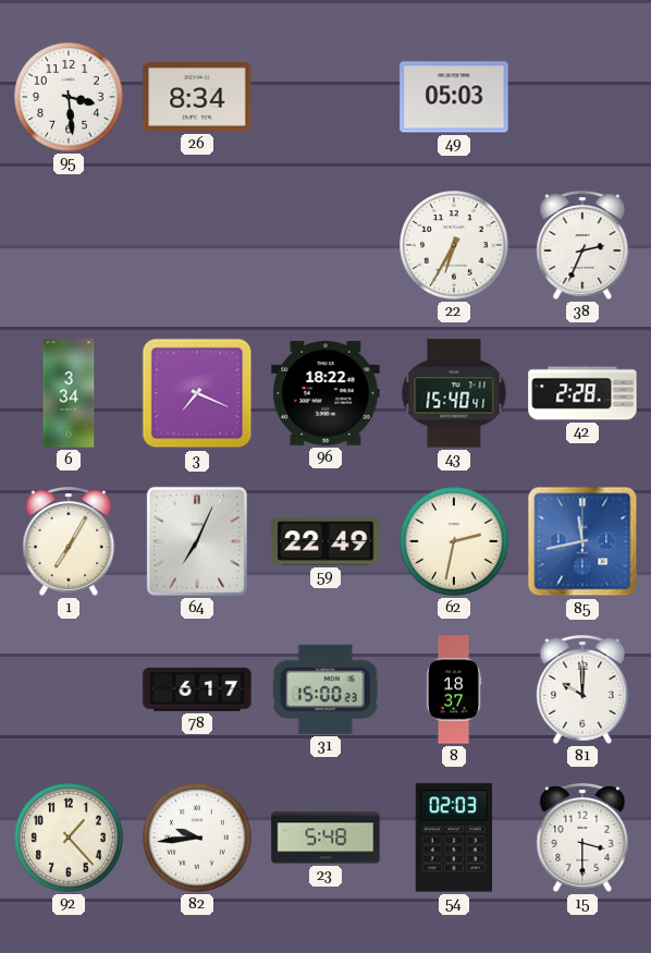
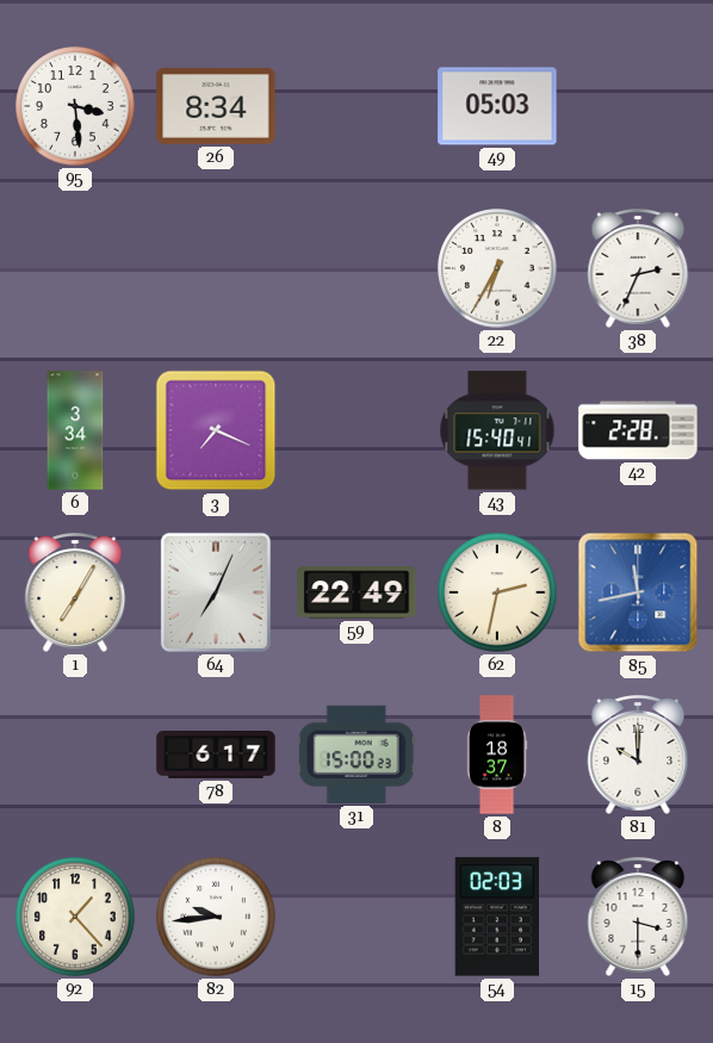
96: 18:22 -> none
23: 5:48 -> none
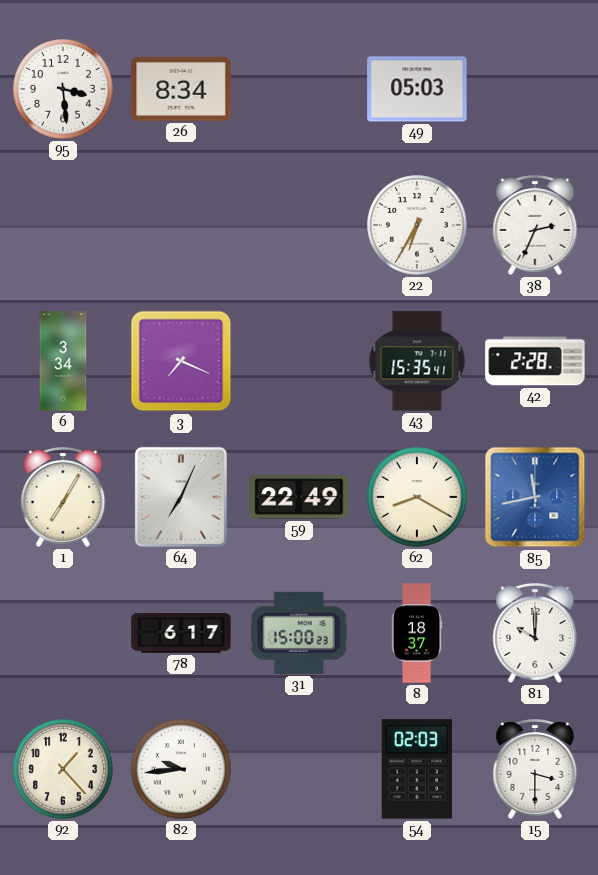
43: 15:40 -> 15:35
62: 2:32 -> 8:20
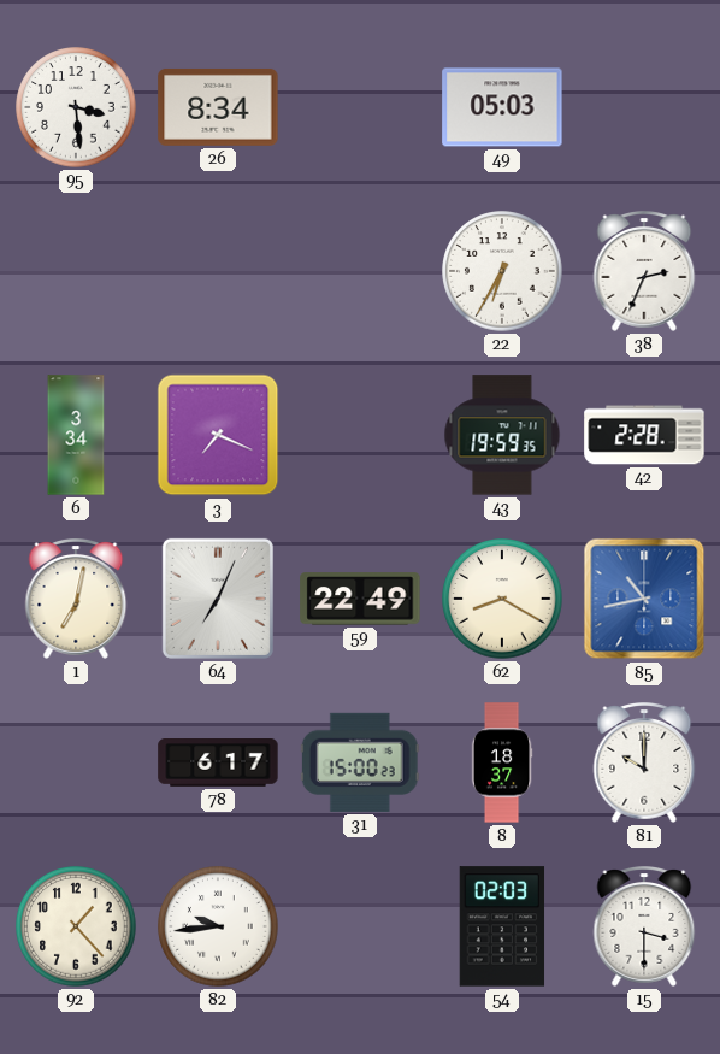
43: 15:35 -> 19:59
1: 7:05 -> 7:02
85: 11:43 -> 10:43
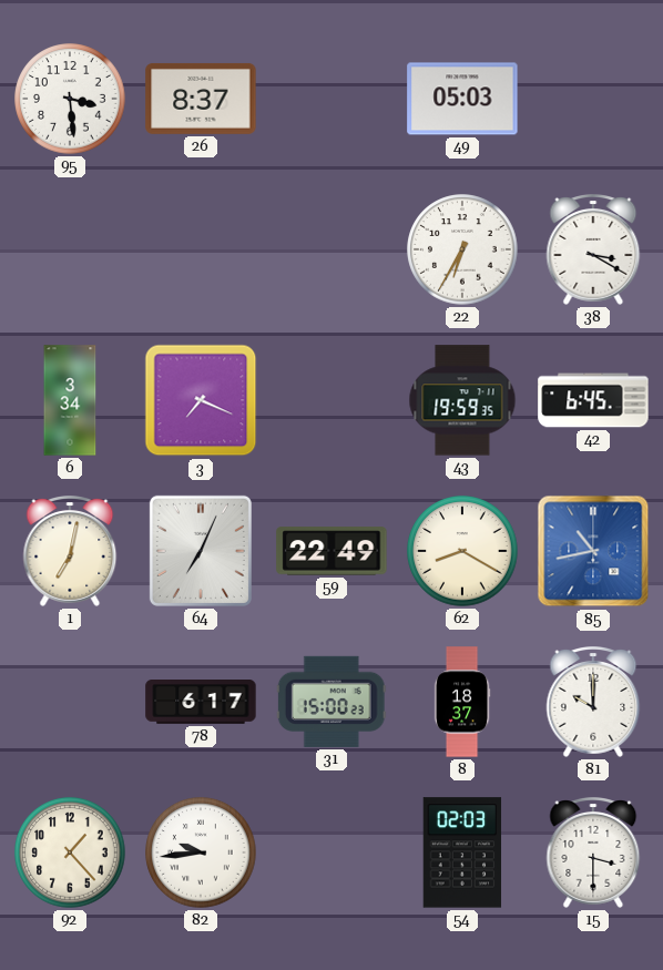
26: 8:34 -> 8:37
38: 2:34 -> 3:20
42: 2:28 -> 6:45
